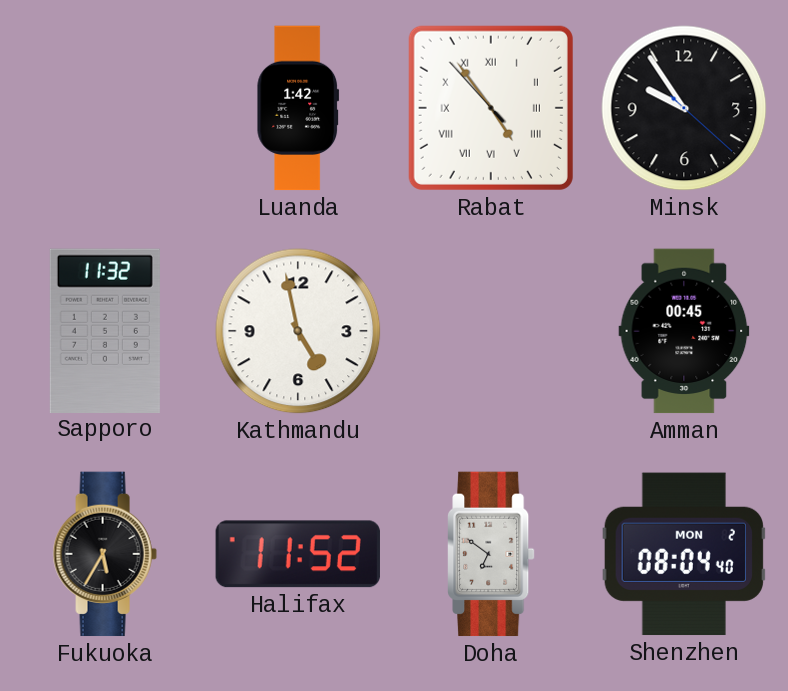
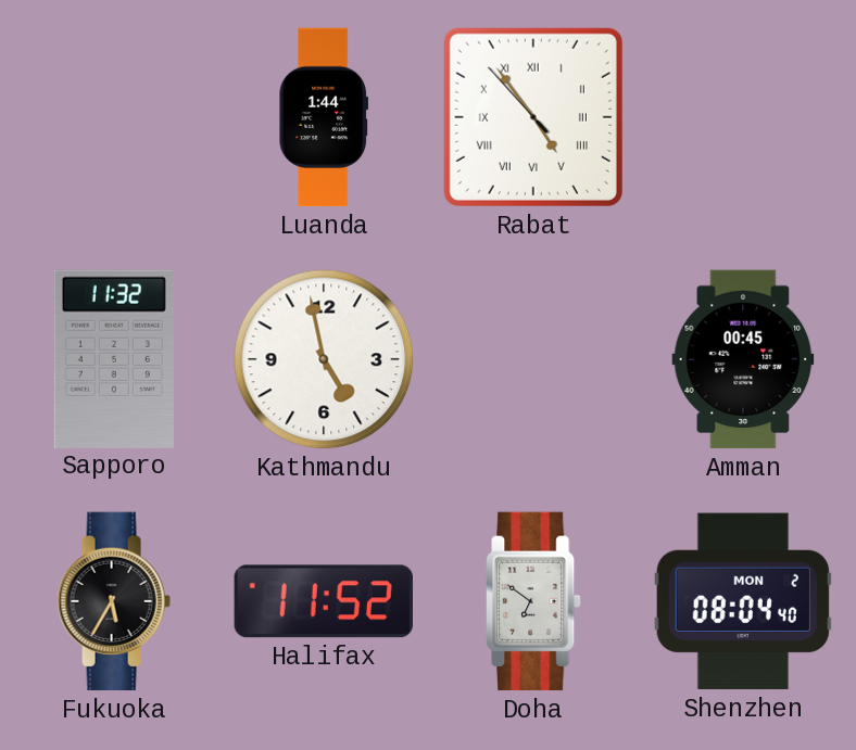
Luanda: 1:42 -> 1:44
Minsk: 9:54 -> none
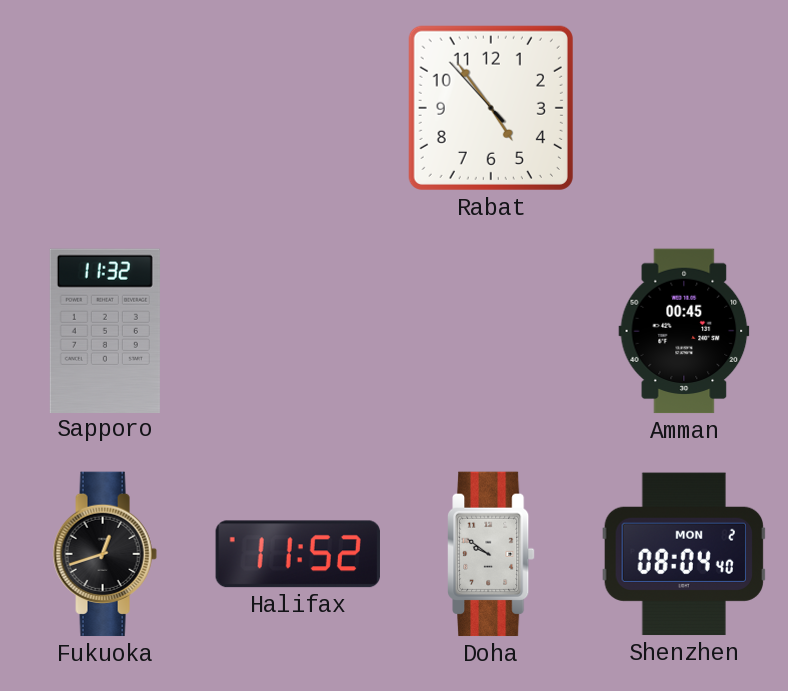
Luanda: 1:44 -> none
Rabat numerals: Roman -> Arabic
Kathmandu: 4:58 -> none
Fukuoka: 5:35 -> 12:42
Doha: 6:51 -> 9:51
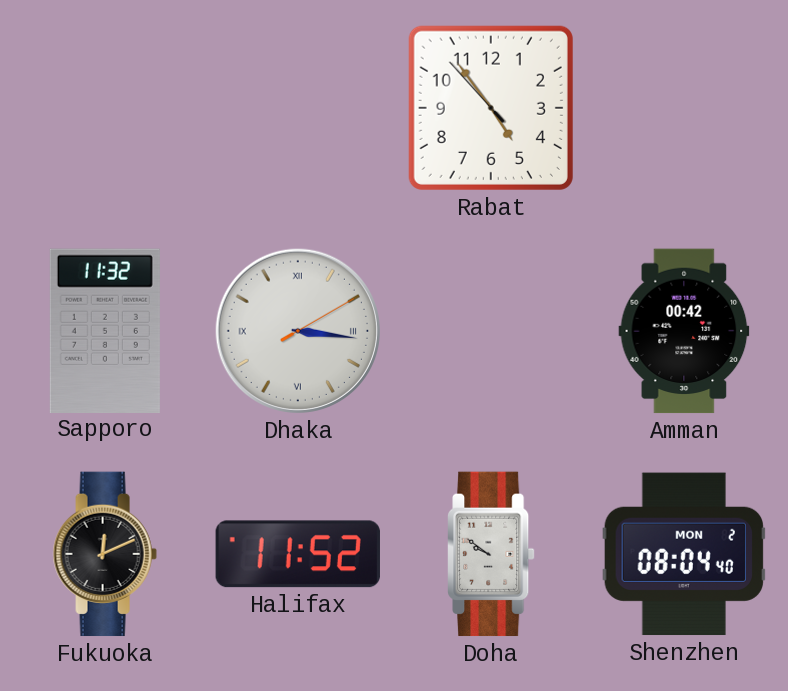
Dhaka: none -> 3:16
Amman: 00:45 -> 00:42
Fukuoka: 12:42 -> 12:11
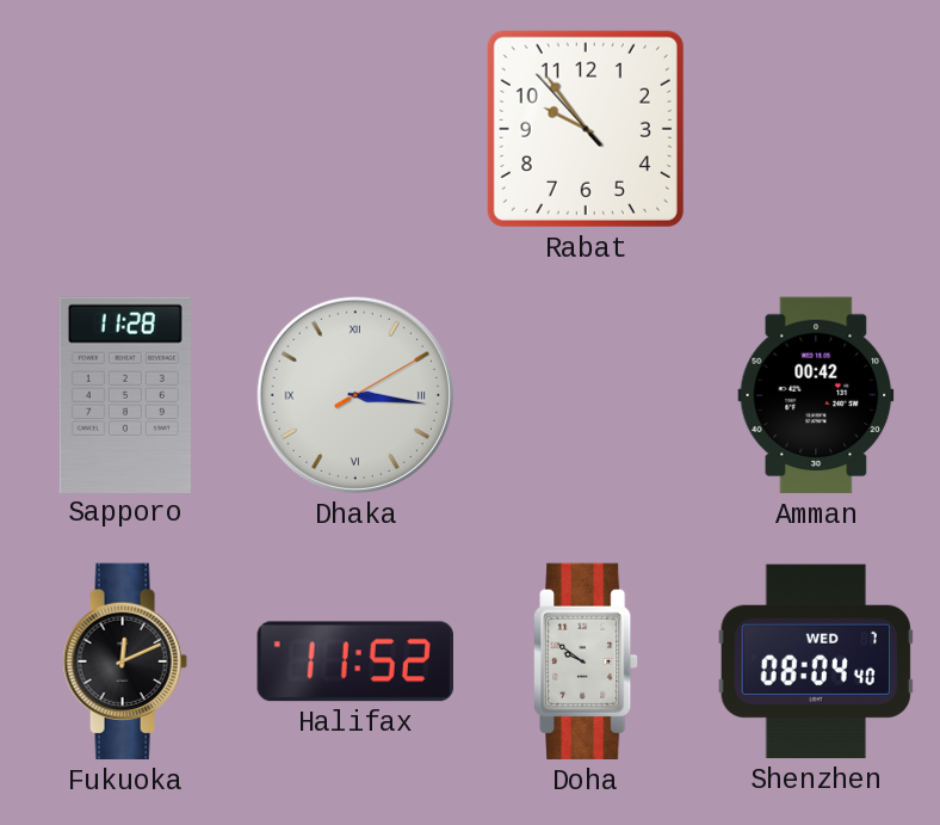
Rabat: 4:53 -> 9:53
Sapporo: 11:32 -> 11:28
Shenzhen date: MON 2 -> WED 7
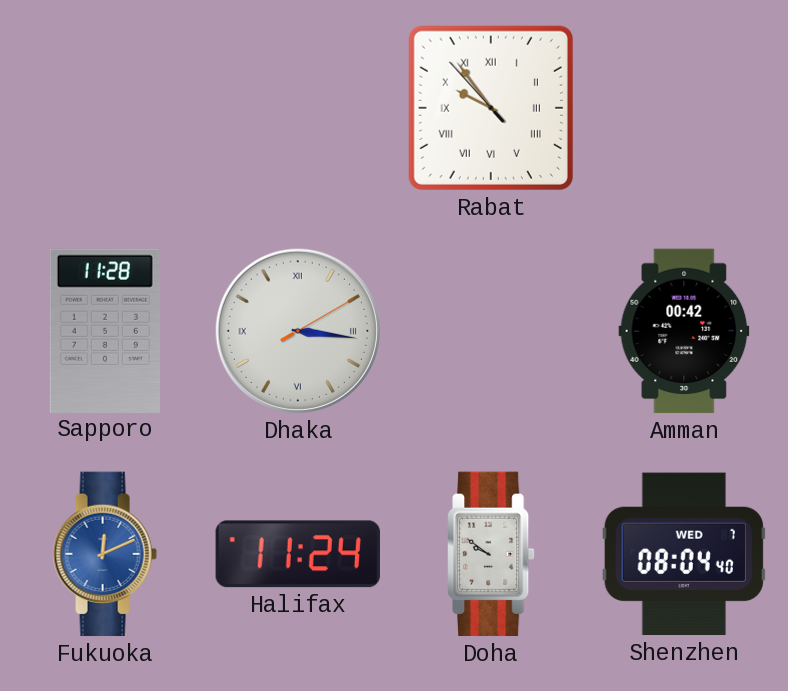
Rabat numerals: Arabic -> Roman
Fukuoka dial: black -> blue
Halifax: 11:52 -> 11:24
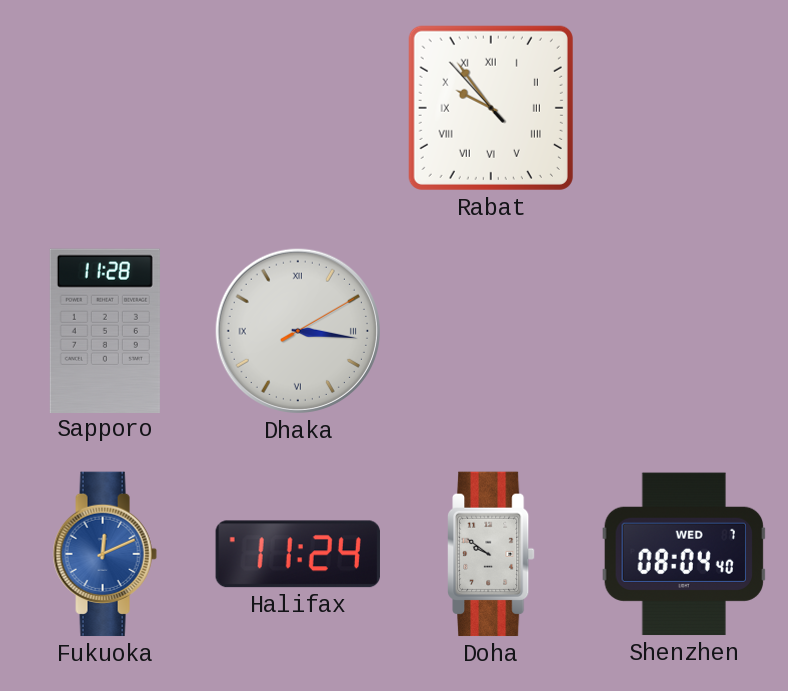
Amman: 00:42 -> none
